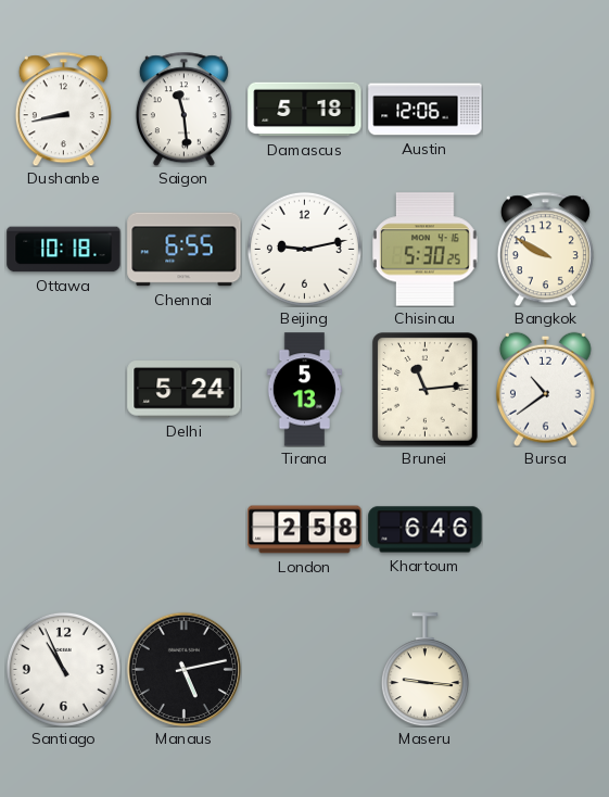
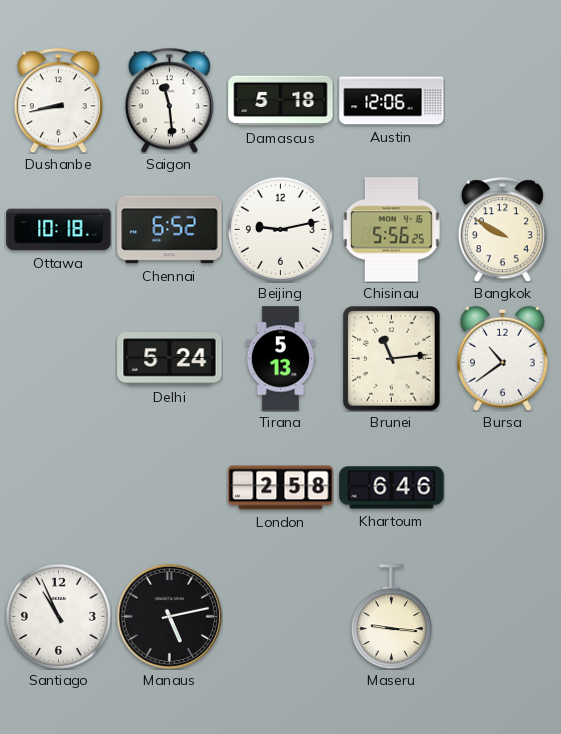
Chennai: 6:55 -> 6:52
Chisinau: 5:30 -> 5:56
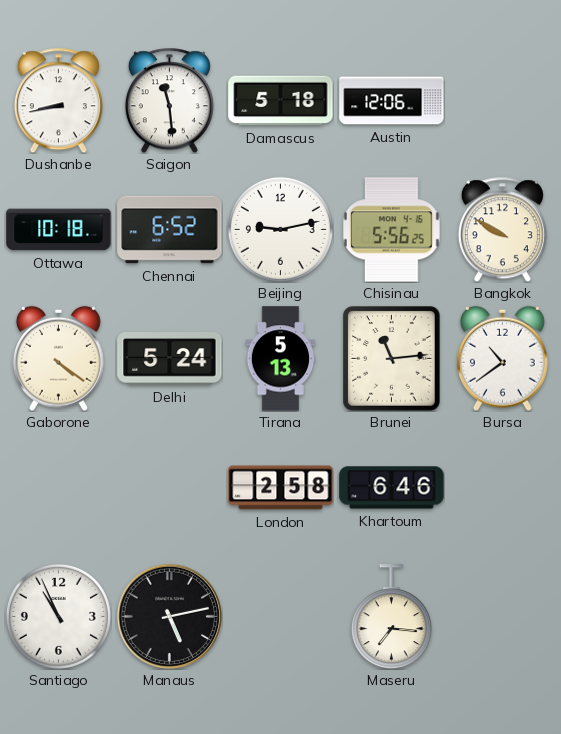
Gaborone: none -> 4:21
Maseru: 9:16 -> 7:16
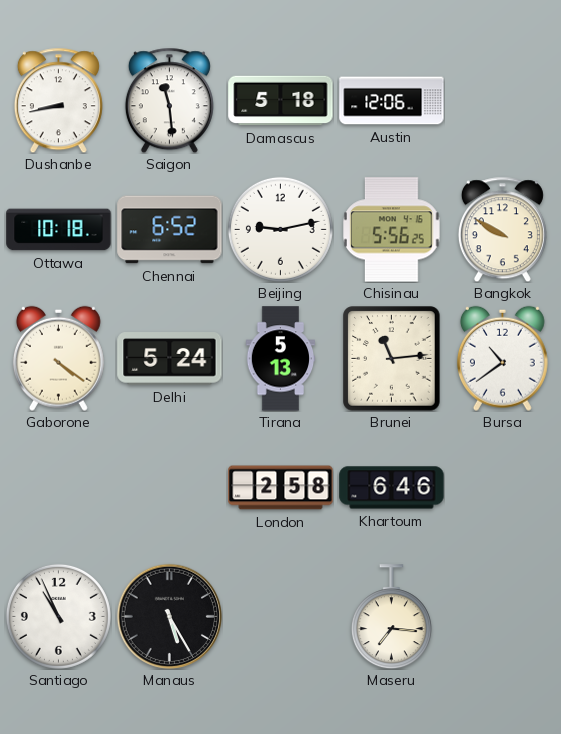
Manaus: 5:13 -> 5:25
